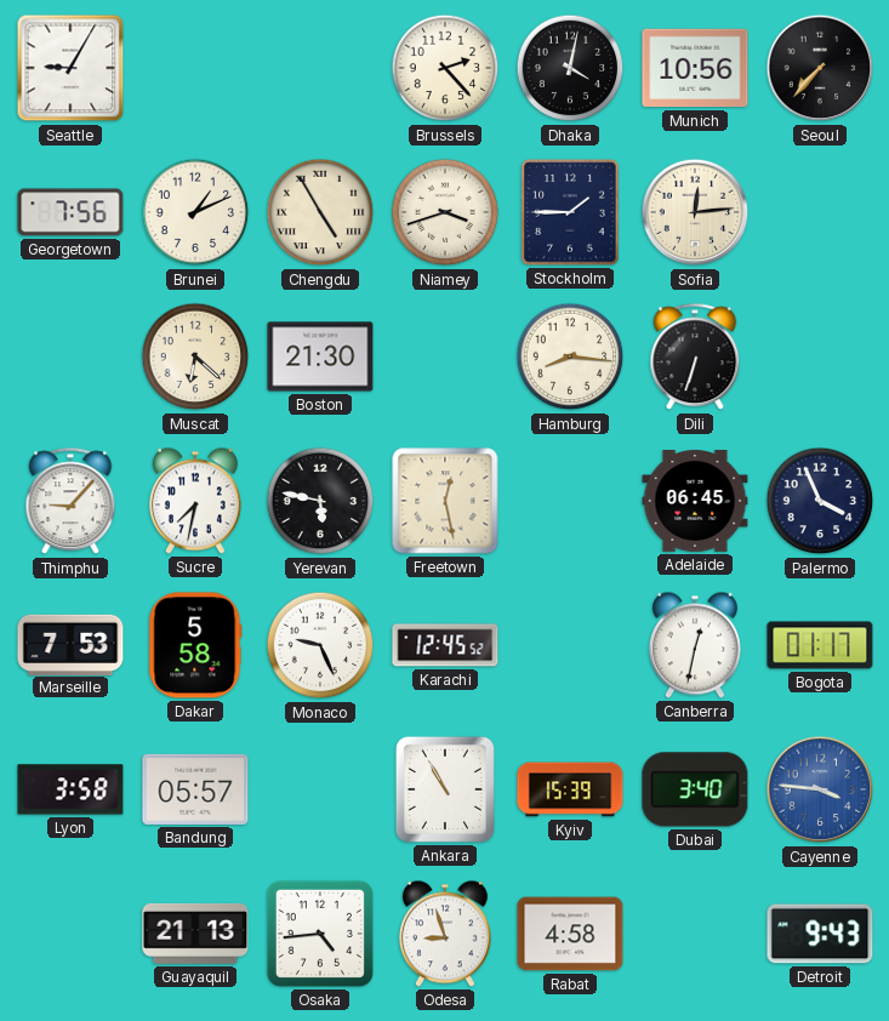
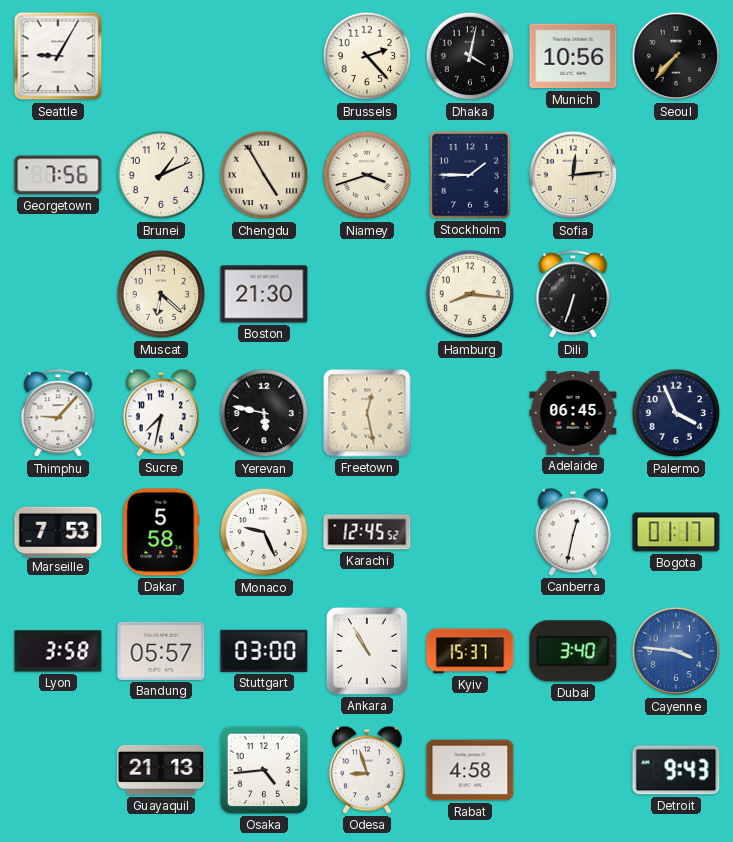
Stuttgart: none -> 03:00
Kyiv: 15:39 -> 15:37
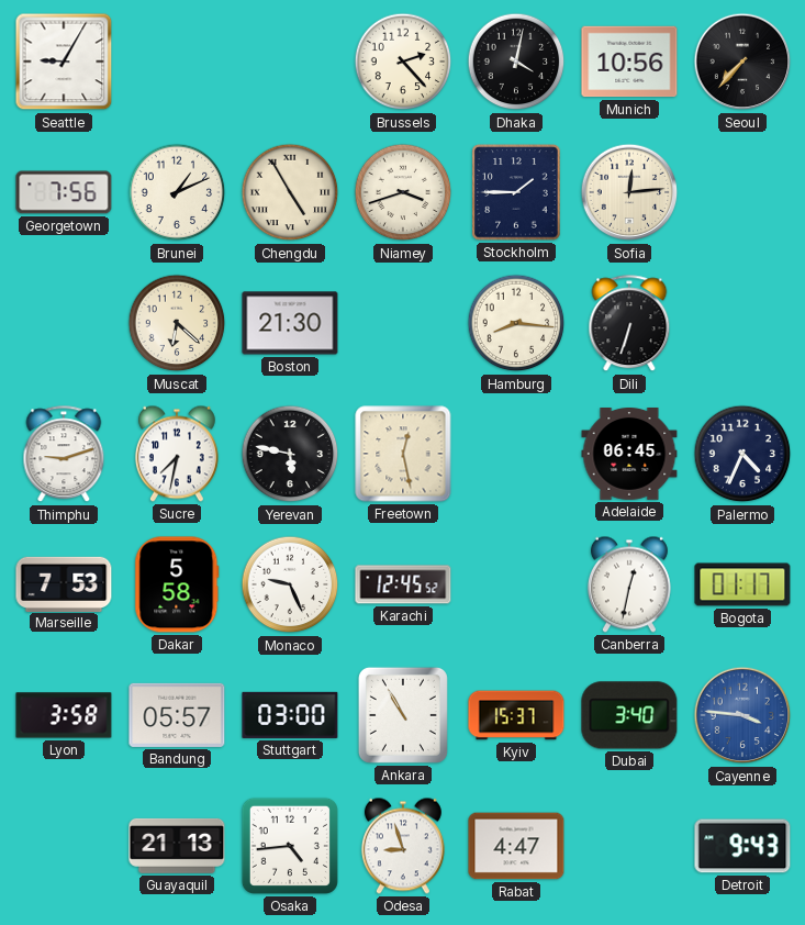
Thimphu: 9:07 -> 9:12
Palermo: 3:56 -> 4:34
Rabat: 4:58 -> 4:47
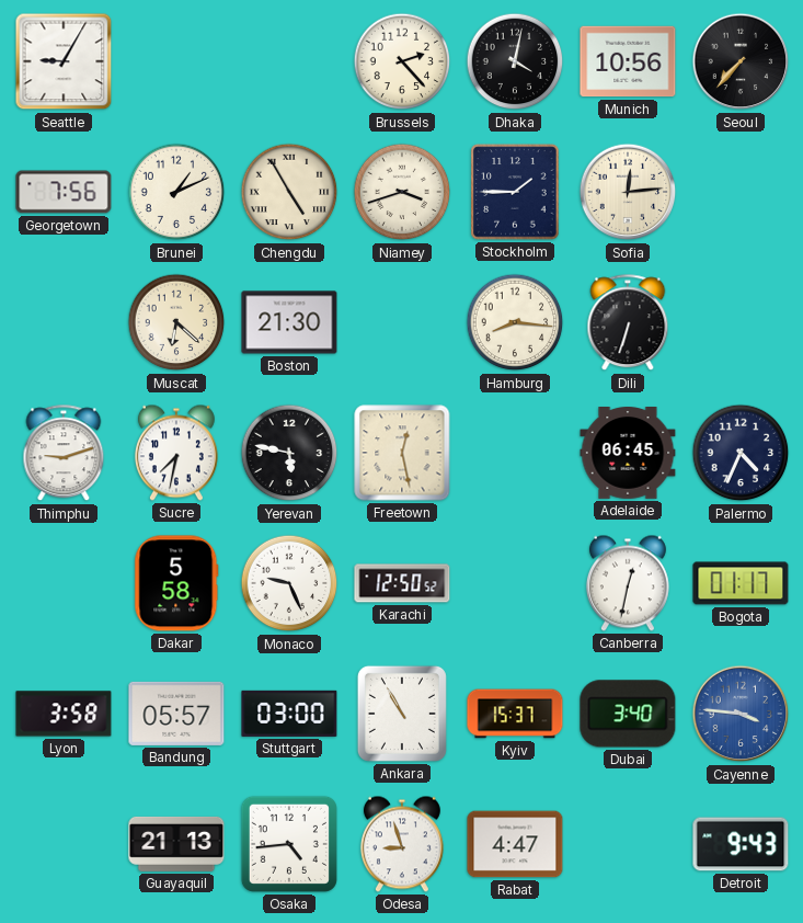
Marseille: 7:53 -> none
Karachi: 12:45 -> 12:50
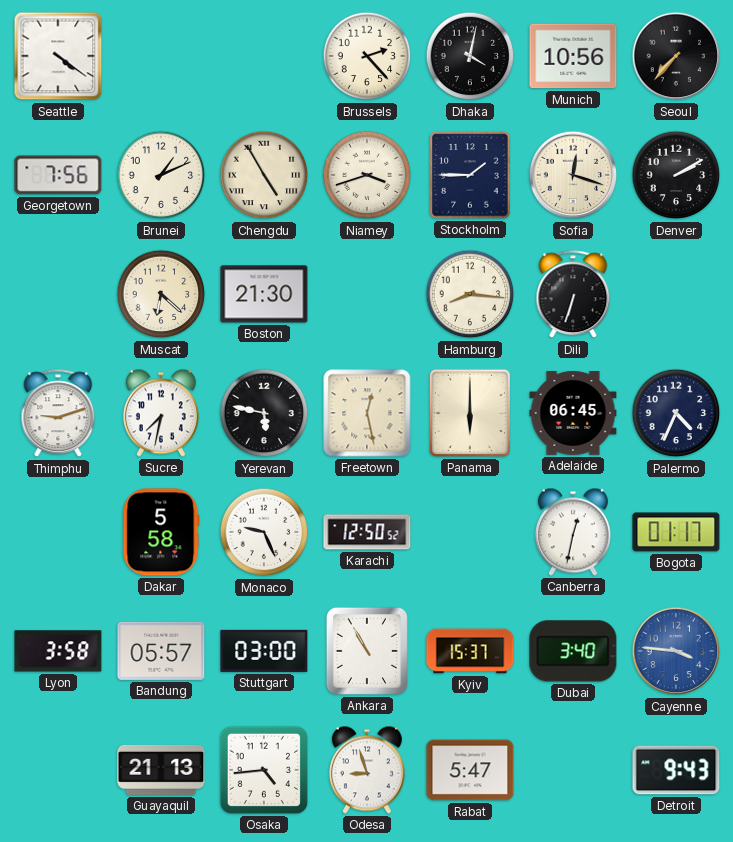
Seattle: 9:05 -> 4:21
Sofia: 12:14 -> 12:18
Denver: none -> 2:10
Panama: none -> 6:00
Rabat: 4:47 -> 5:47
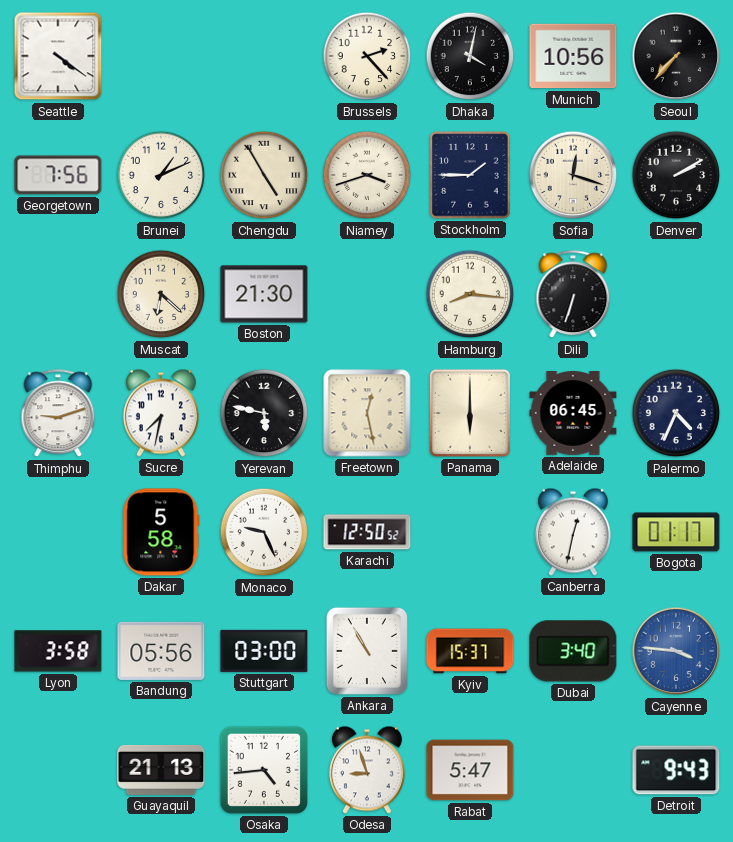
Bandung: 05:57 -> 05:56
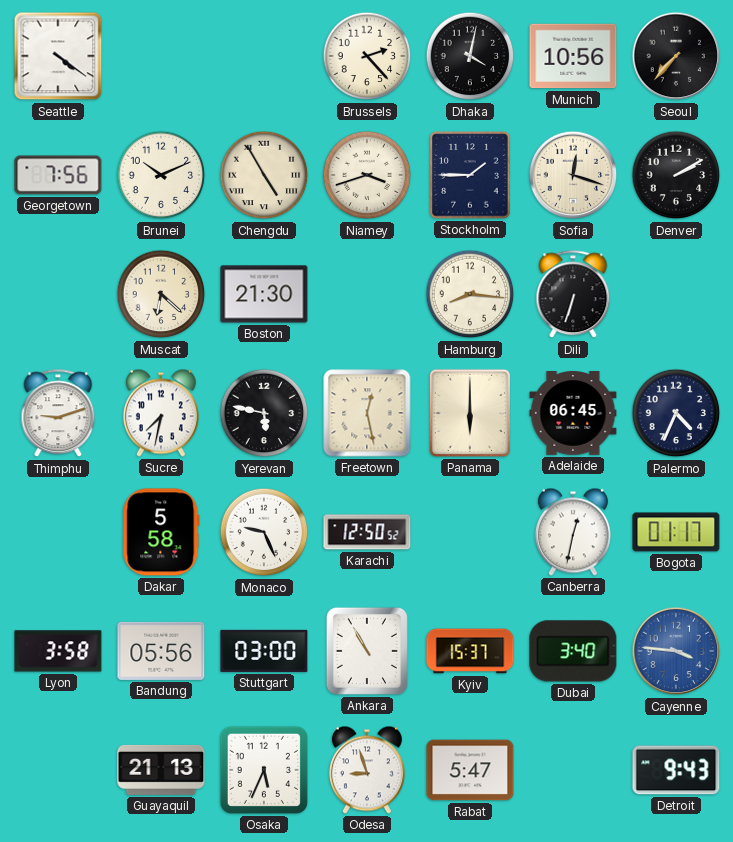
Brunei: 1:11 -> 10:11
Osaka: 4:44 -> 5:34
